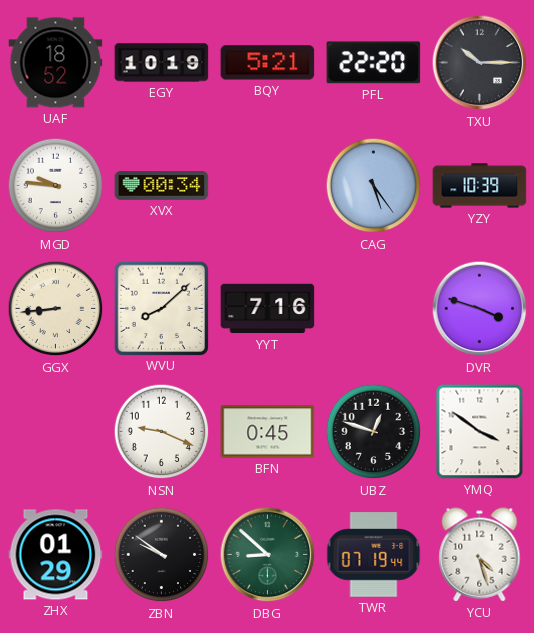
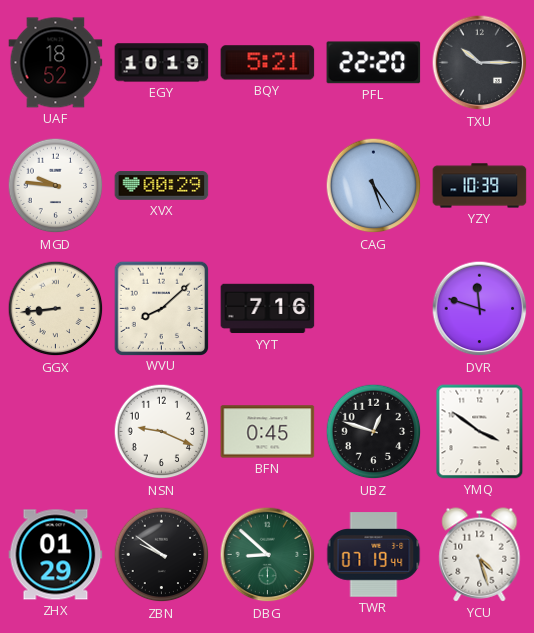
XVX: 00:34 -> 00:29
DVR: 3:48 -> 11:48
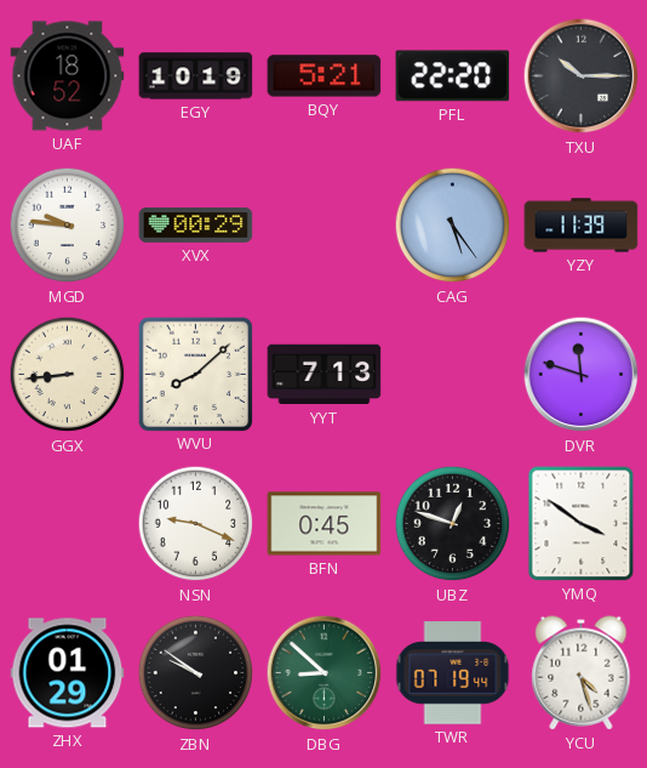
YZY: 10:39 -> 11:39
YYT: 7:16 -> 7:13
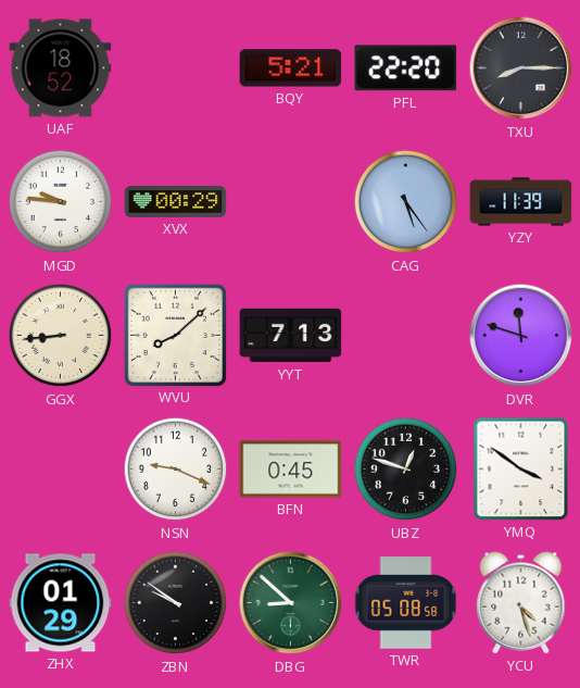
EGY: 10:19 -> none
TXU: 10:15 -> 8:15
TWR: 07:19 -> 05:08
